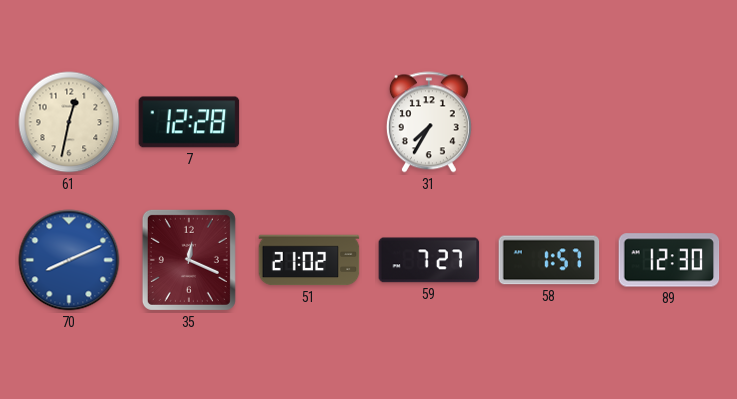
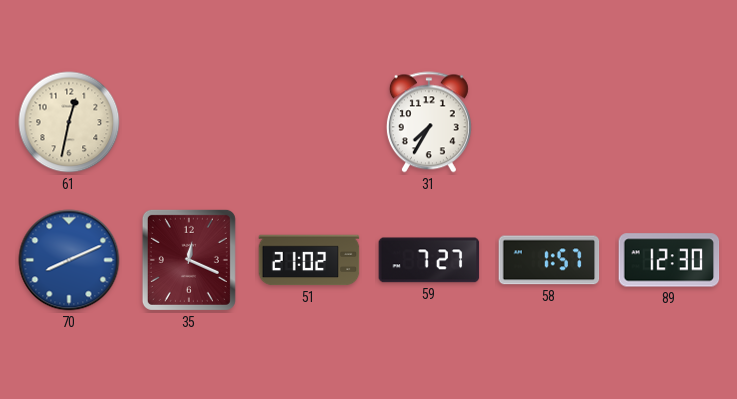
7: 12:28 -> none
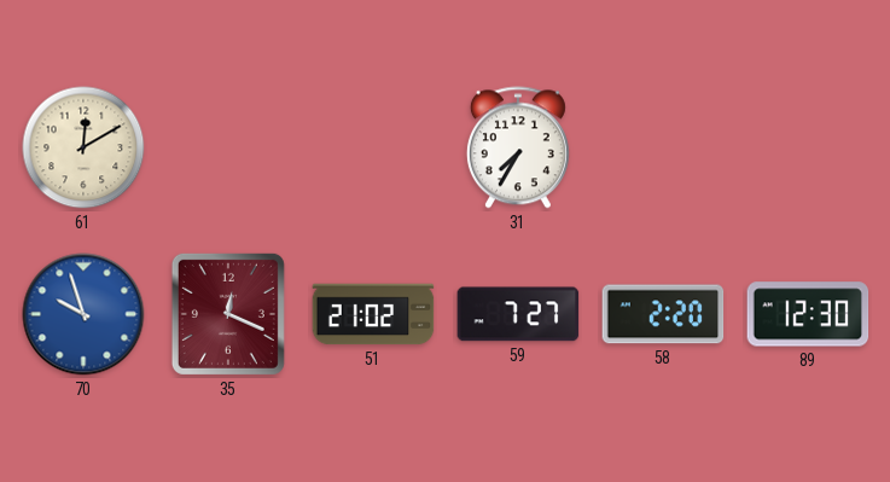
61: 12:32 -> 12:10
70: 8:11 -> 9:57
58: 1:57 -> 2:20
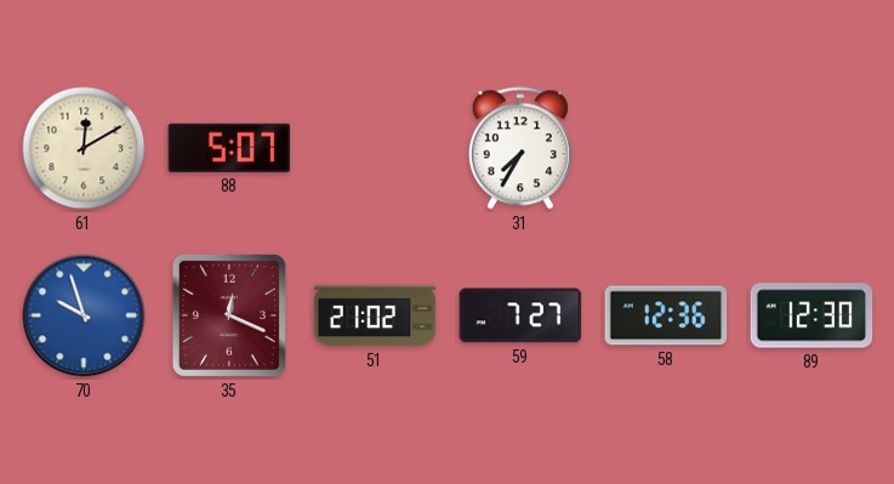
88: none -> 5:07
58: 2:20 -> 12:36
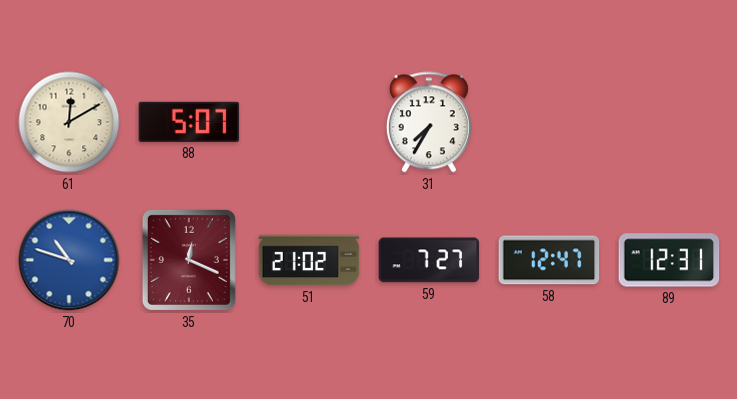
70: 9:57 -> 10:48
58: 12:36 -> 12:47
89: 12:30 -> 12:31
